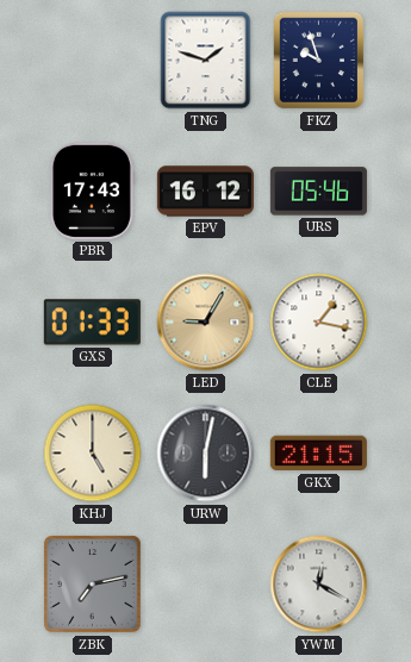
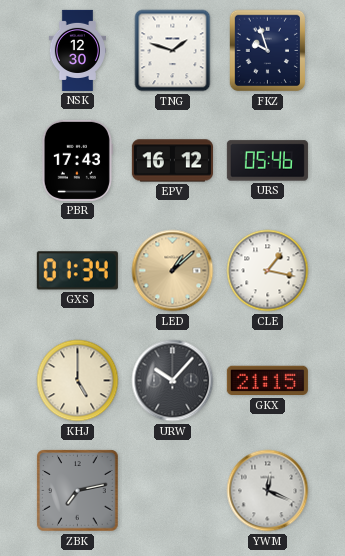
NSK: none -> 12:30
GXS: 01:33 -> 01:34
LED: 9:05 -> 1:08
URW: 6:02 -> 10:07
YWM: 12:20 -> 12:19
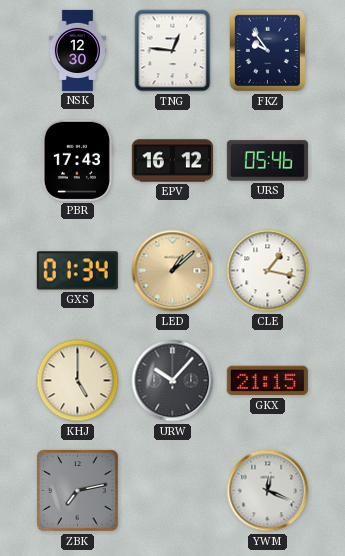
TNG: 1:48 -> 12:46
FKZ: 9:57 -> 9:54
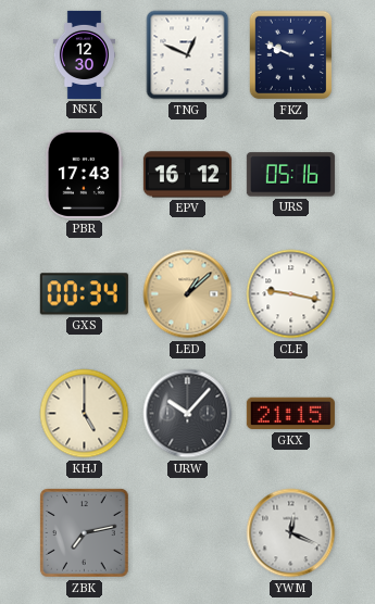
TNG: 12:46 -> 12:49
FKZ: 9:54 -> 9:49
URS: 05:46 -> 05:16
GXS: 01:34 -> 00:34
CLE: 1:17 -> 9:17
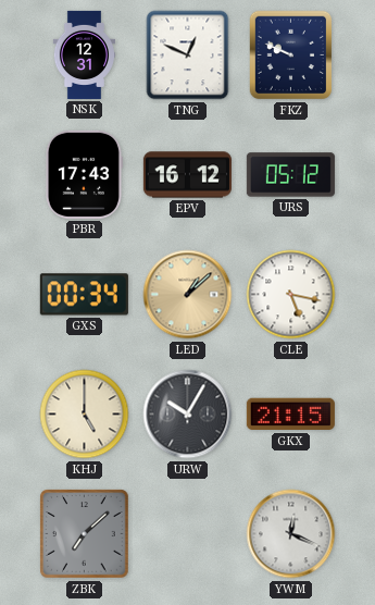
NSK: 12:30 -> 12:31
URS: 05:16 -> 05:12
CLE: 9:17 -> 5:17
URW: 10:07 -> 10:05
ZBK: 7:13 -> 7:08
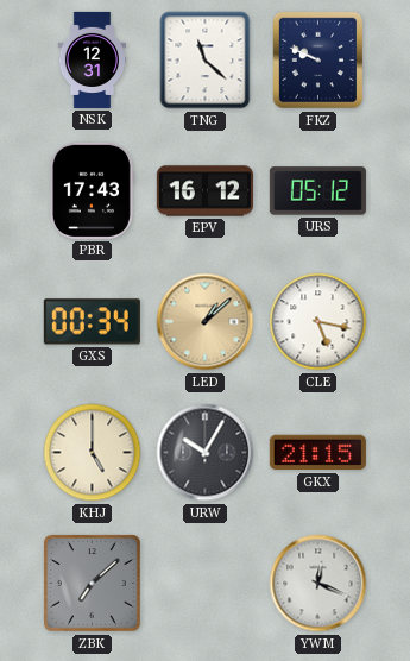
TNG: 12:49 -> 11:22
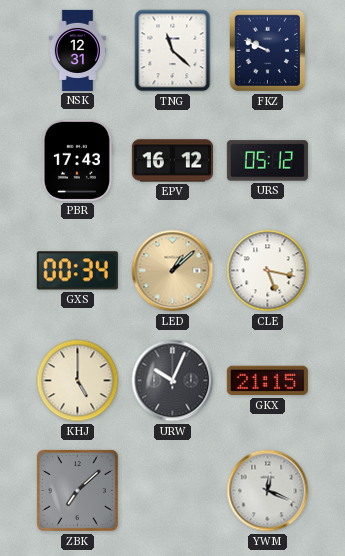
URW: 10:05 -> 10:04
